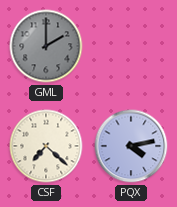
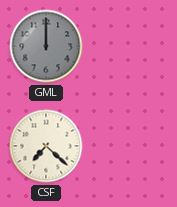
GML: 2:00 -> 12:00
PQX: 4:13 -> none
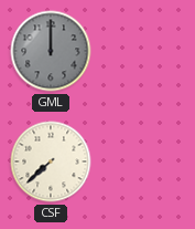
CSF: 7:22 -> 7:38
